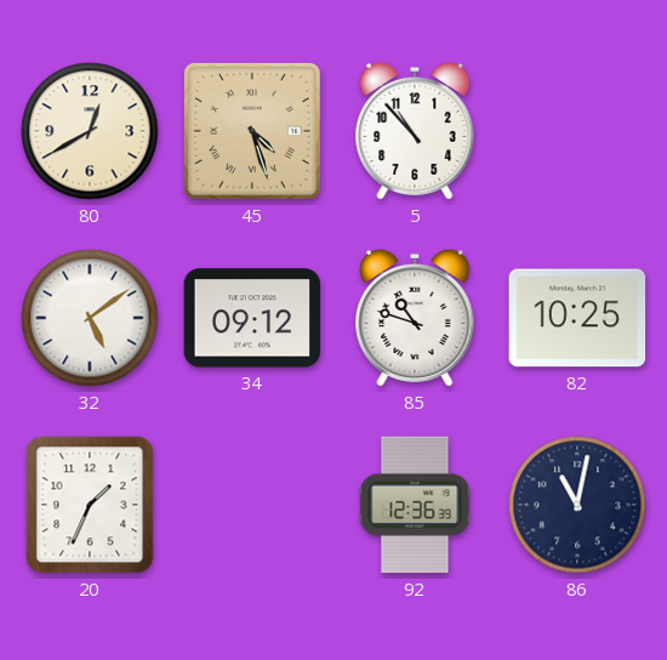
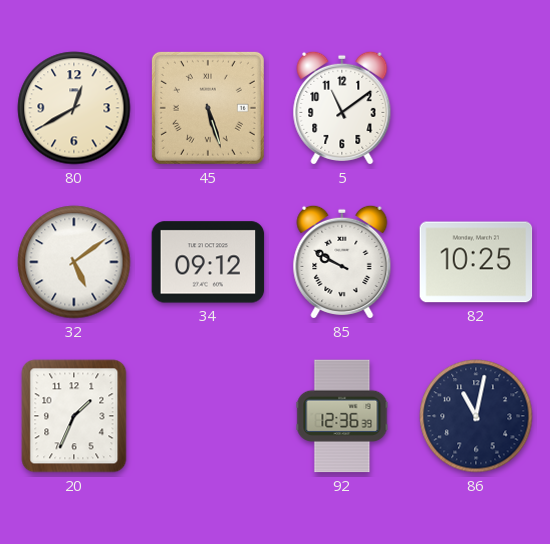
45: 4:27 -> 5:27
5: 10:53 -> 11:09
85: 10:48 -> 9:50
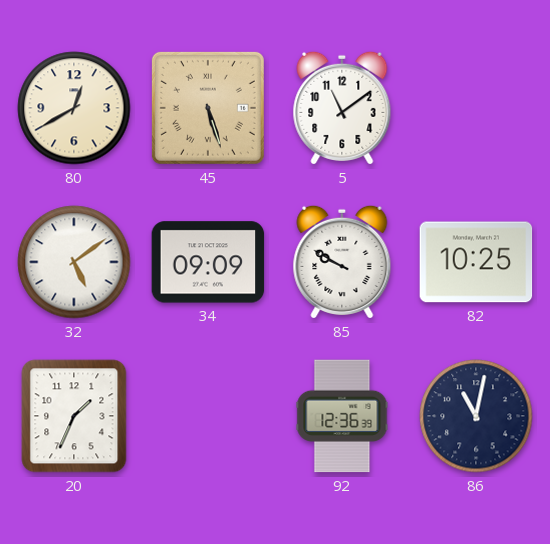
34: 09:12 -> 09:09
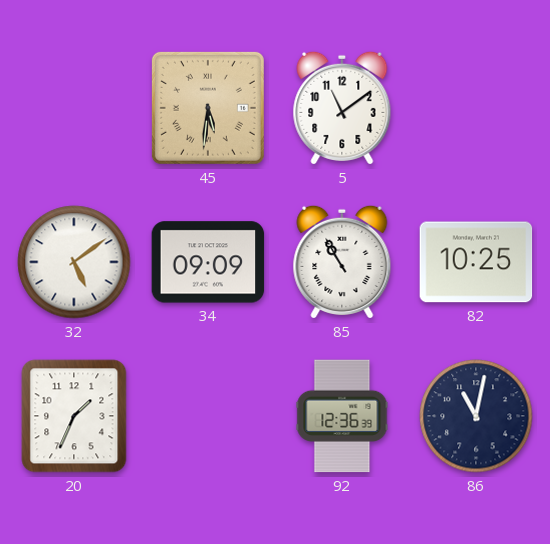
80: 12:40 -> none
45: 5:27 -> 5:31
85: 9:50 -> 10:55
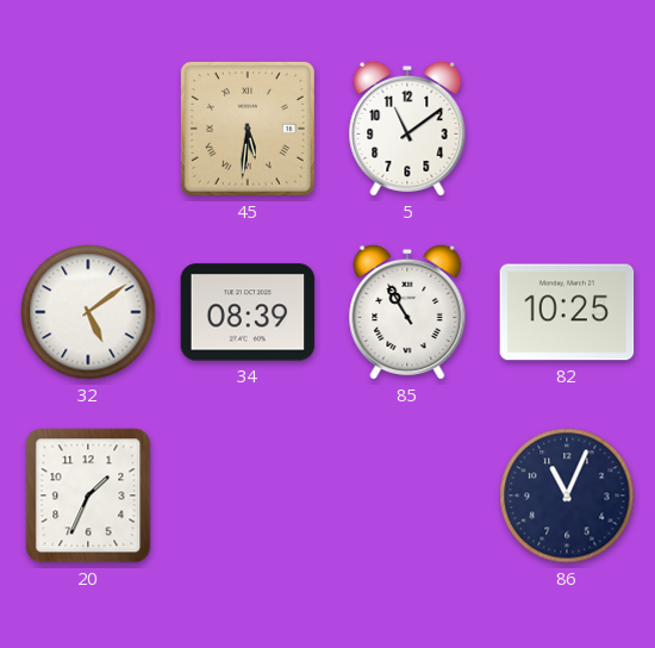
34: 09:09 -> 08:39
92: 12:36 -> none
86: 11:02 -> 11:04
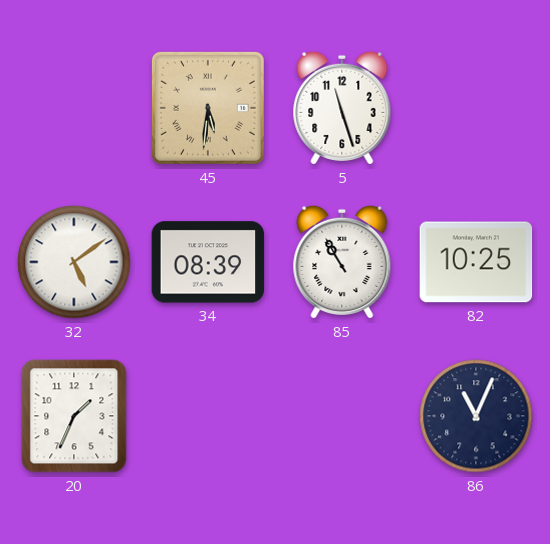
5: 11:09 -> 11:27
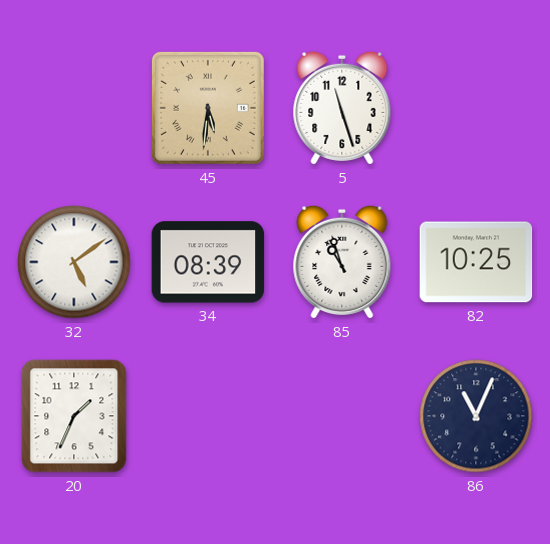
85: 10:55 -> 10:57
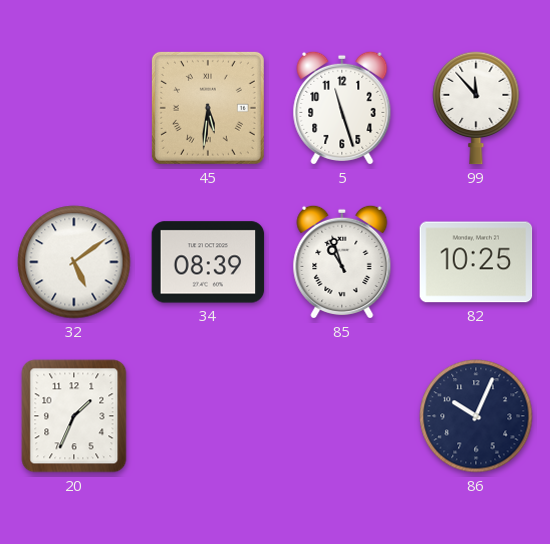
99: none -> 11:53
86: 11:04 -> 10:04
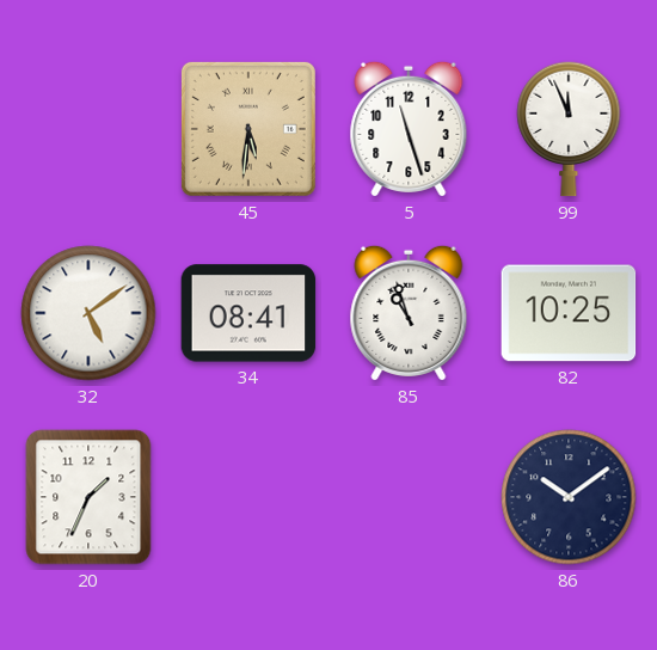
99: 11:53 -> 11:56
34: 08:39 -> 08:41
86: 10:04 -> 10:09
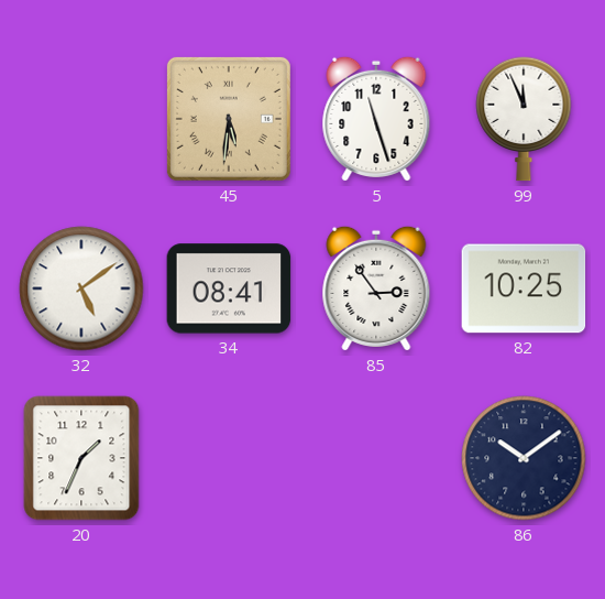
85: 10:57 -> 2:54
